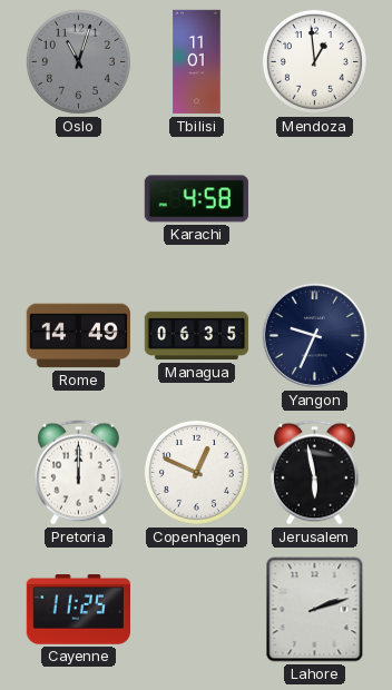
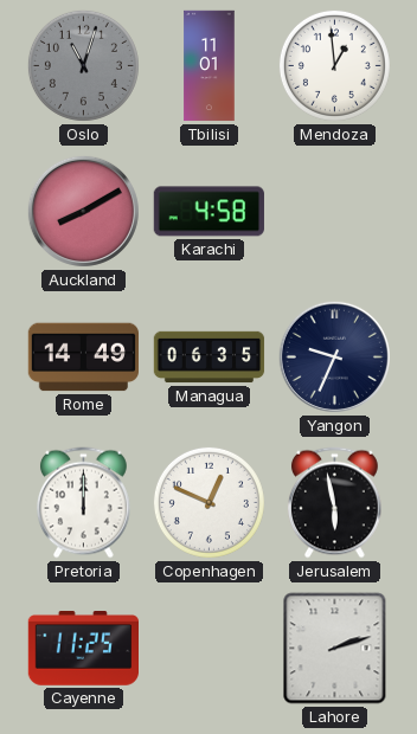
Auckland: none -> 8:10
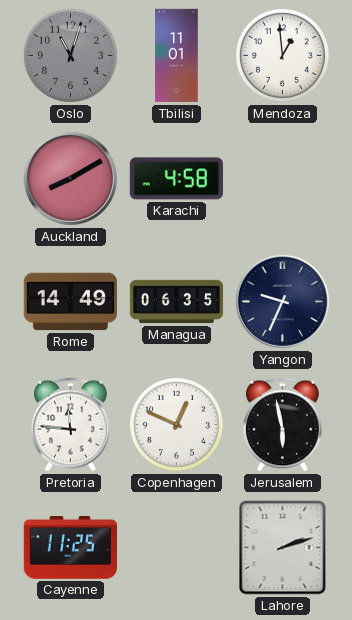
Pretoria: 12:00 -> 11:46
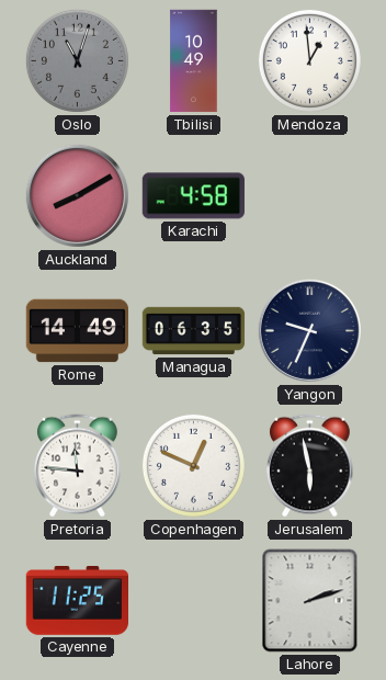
Tbilisi: 11:01 -> 10:49
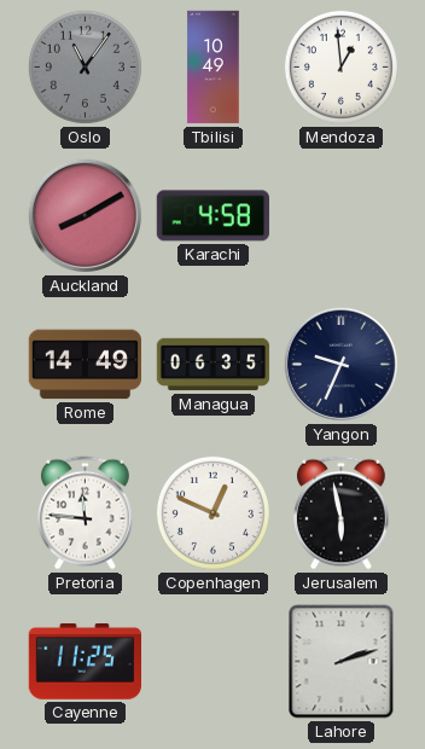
Oslo: 11:03 -> 11:06
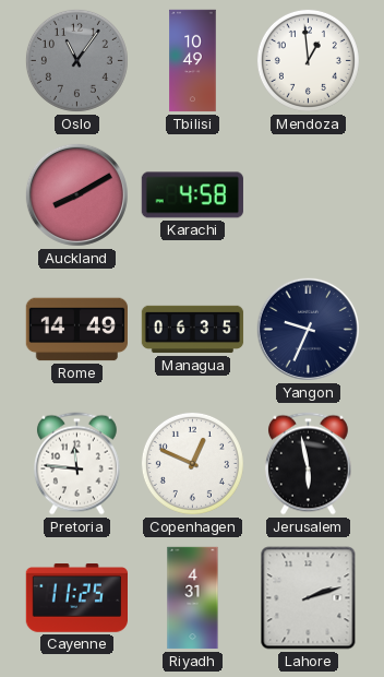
Riyadh: none -> 4:31
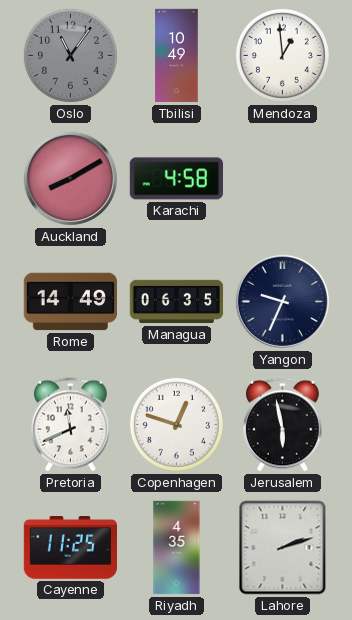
Pretoria: 11:46 -> 11:41
Copenhagen: 12:49 -> 12:48
Riyadh: 4:31 -> 4:35
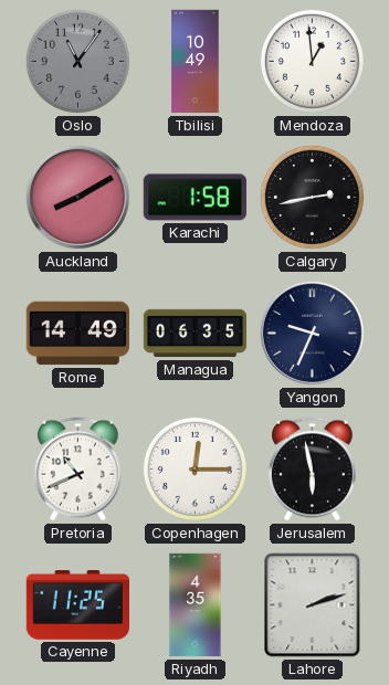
Karachi: 4:58 -> 1:58
Calgary: none -> 2:43
Pretoria: 11:41 -> 10:41
Copenhagen: 12:48 -> 12:15
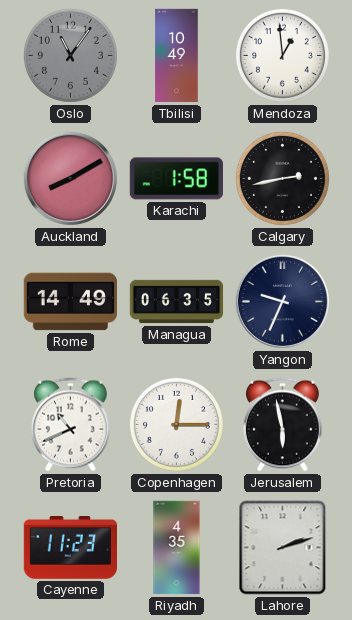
Cayenne: 11:25 -> 11:23
